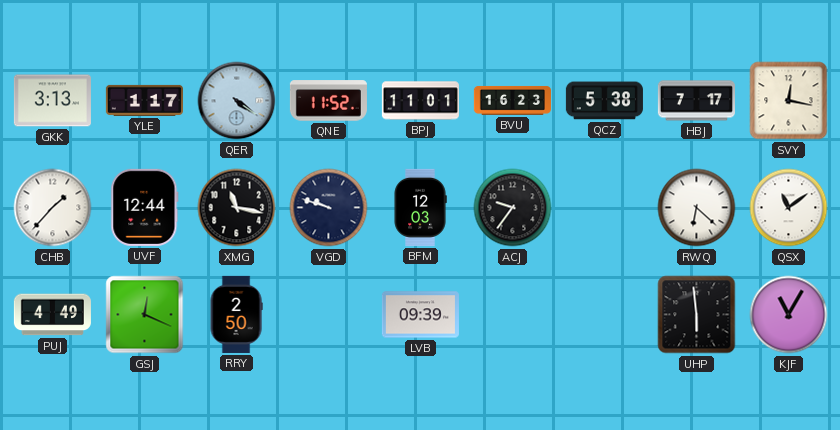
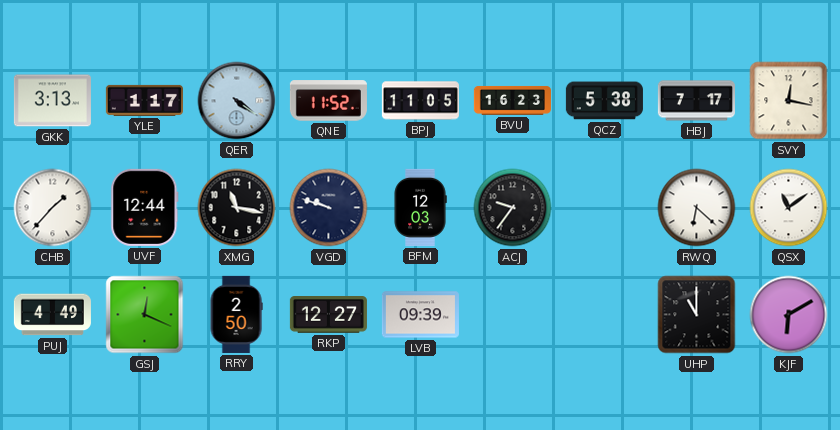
BPJ: 11:01 -> 11:05
RKP: none -> 12:27
UHP: 5:59 -> 11:00
KJF: 11:05 -> 6:10
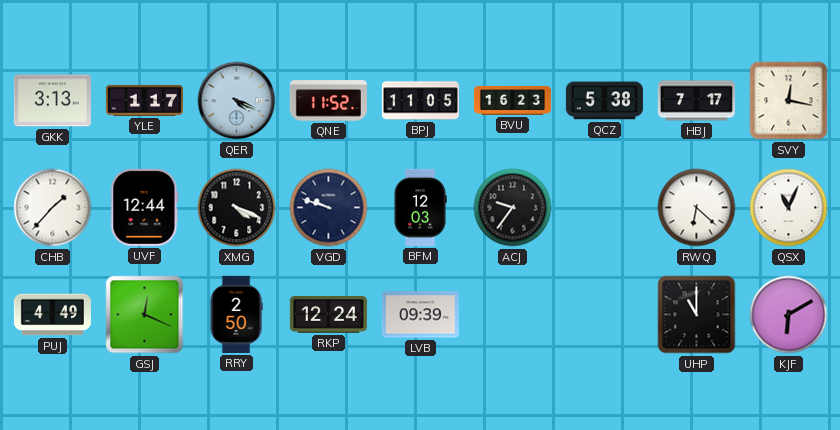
QER: 4:21 -> 4:19
XMG: 11:17 -> 4:19
QSX: 11:09 -> 11:04
RKP: 12:27 -> 12:24
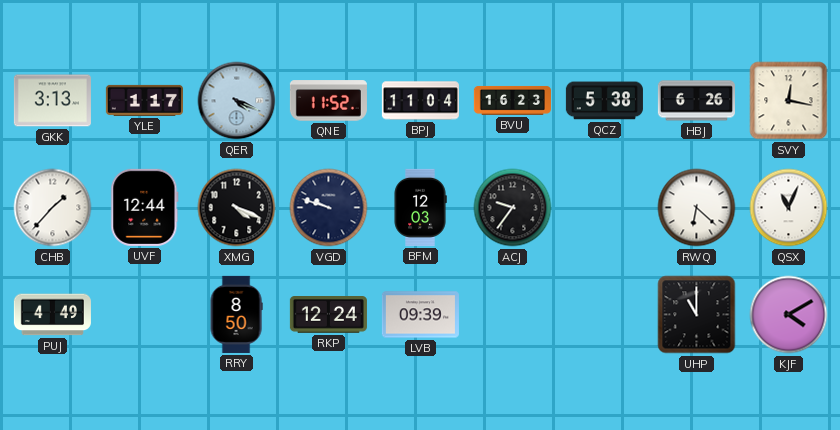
BPJ: 11:05 -> 11:04
HBJ: 7:17 -> 6:26
GSJ: 12:19 -> none
RRY: 2:50 -> 8:50
KJF: 6:10 -> 4:10
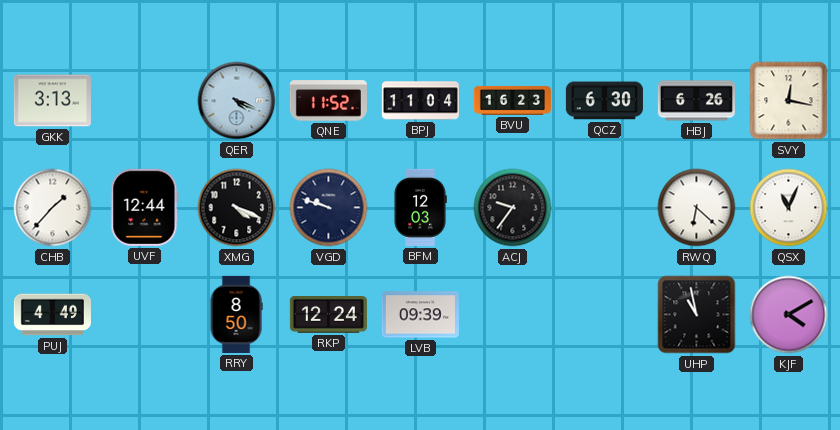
YLE: 1:17 -> none
QCZ: 5:38 -> 6:30
UHP: 11:00 -> 10:58
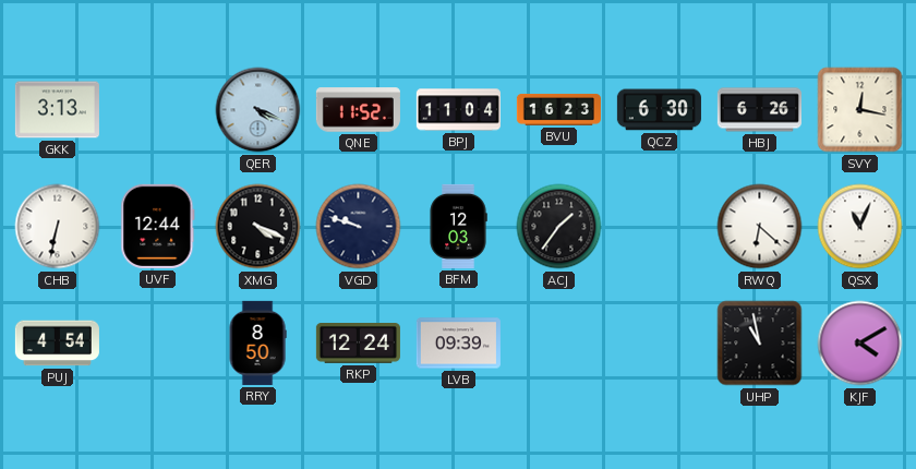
CHB: 1:37 -> 6:32
ACJ: 9:36 -> 1:36
PUJ: 4:49 -> 4:54
